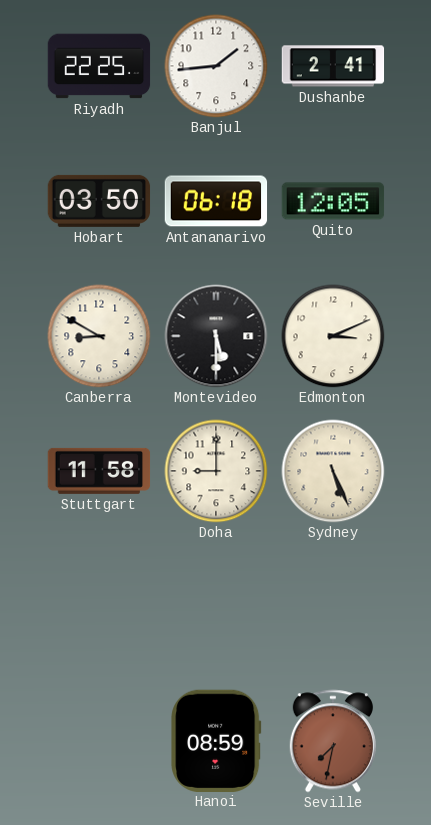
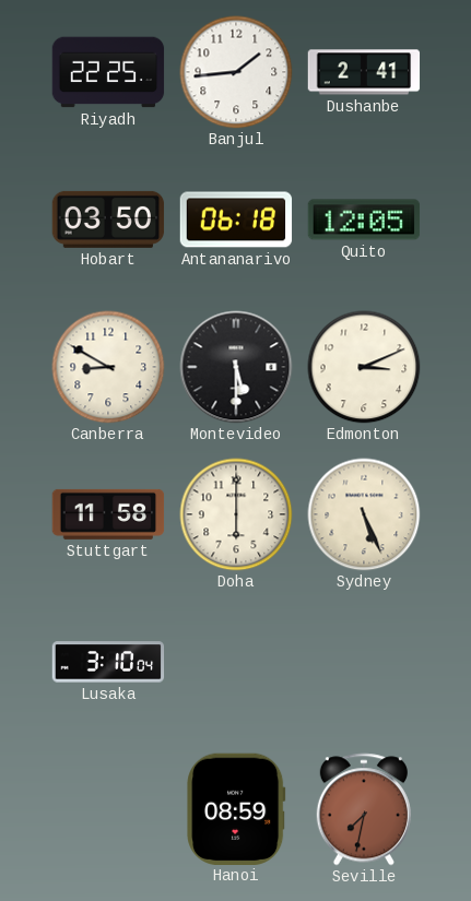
Doha: 9:00 -> 6:00
Lusaka: none -> 3:10
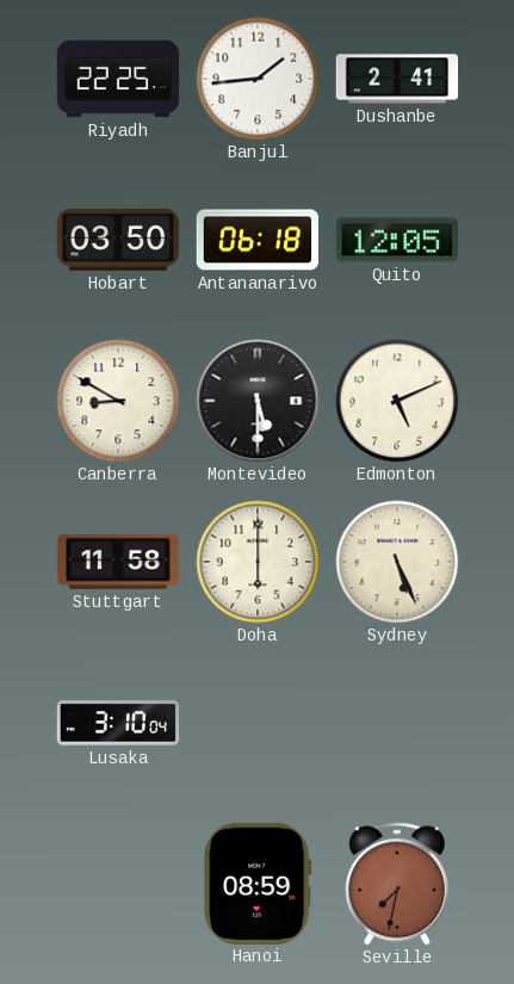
Edmonton: 3:11 -> 5:11
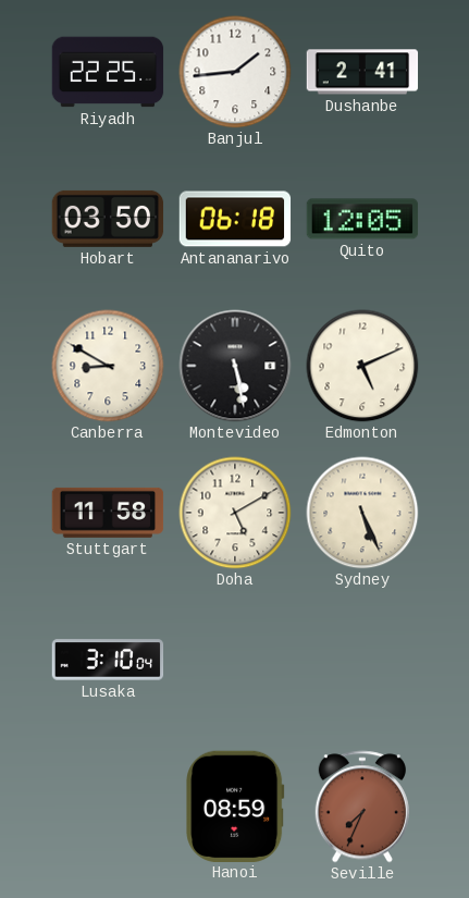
Montevideo: 5:30 -> 5:28
Doha: 6:00 -> 5:10
Seville: 7:32 -> 7:34
